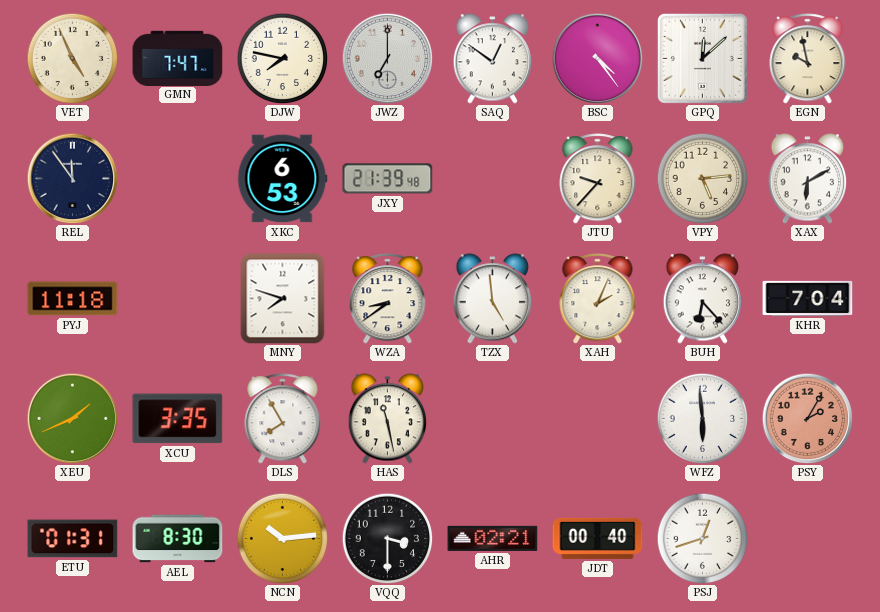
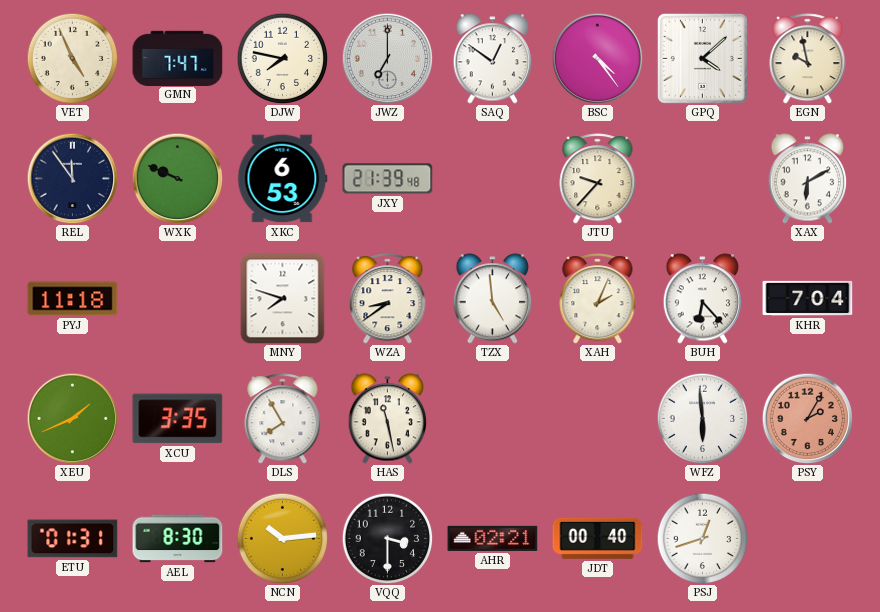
GPQ: 12:08 -> 4:08
WXK: none -> 9:49
VPY: 5:14 -> none
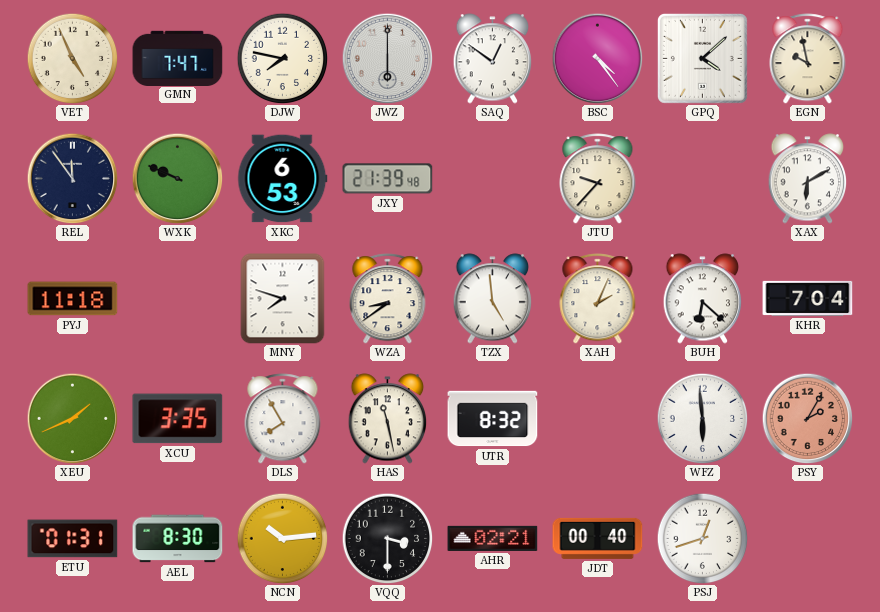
JWZ: 7:00 -> 6:00
BUH: 6:23 -> 6:22
UTR: none -> 8:32
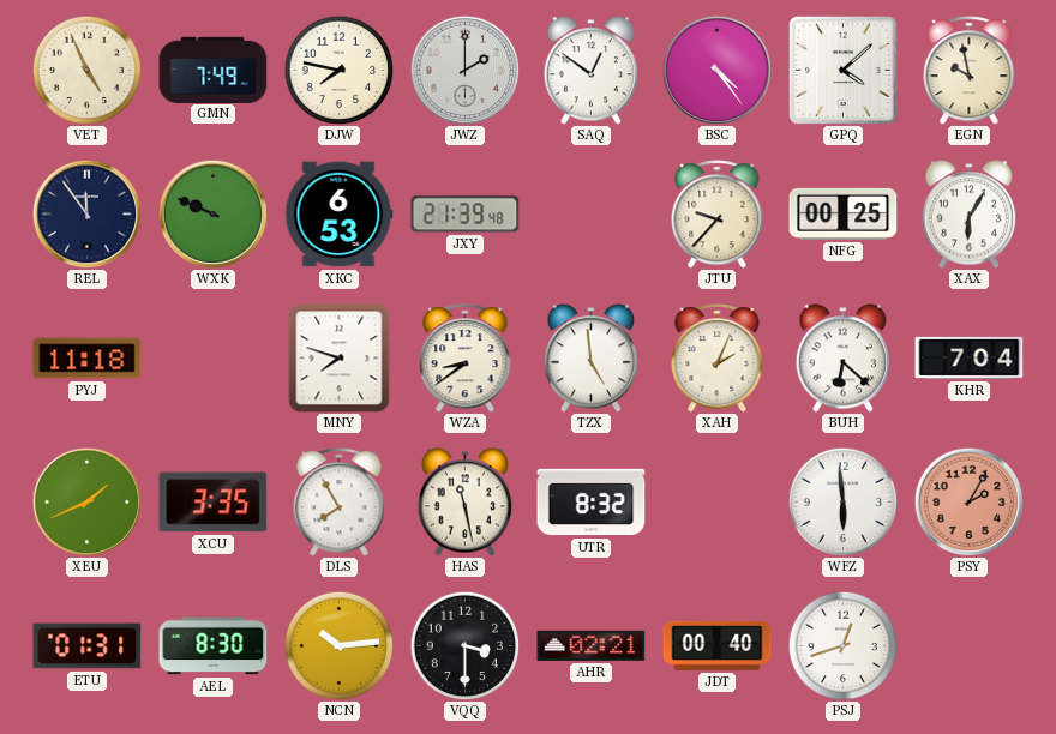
GMN: 7:47 -> 7:49
JWZ: 6:00 -> 2:00
NFG: none -> 00:25
XAX: 6:10 -> 6:05
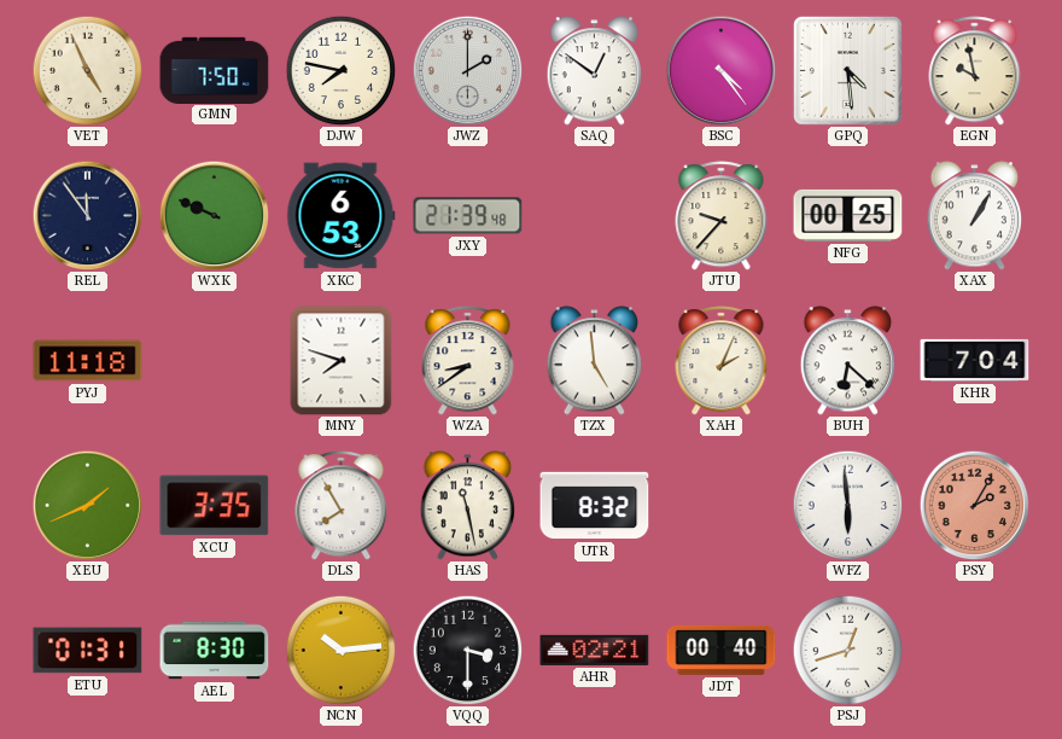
GMN: 7:49 -> 7:50
GPQ: 4:08 -> 4:29
XAX: 6:05 -> 1:05
